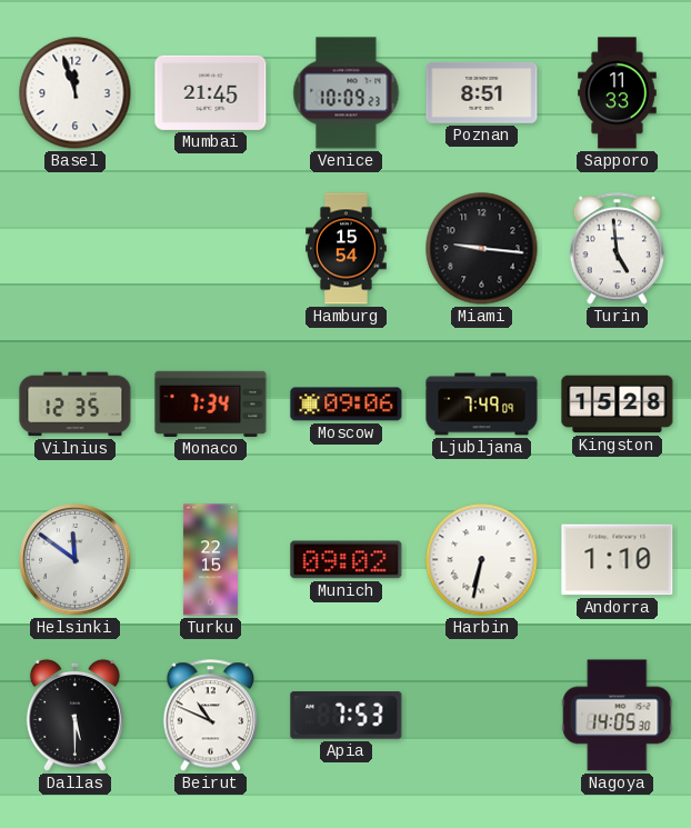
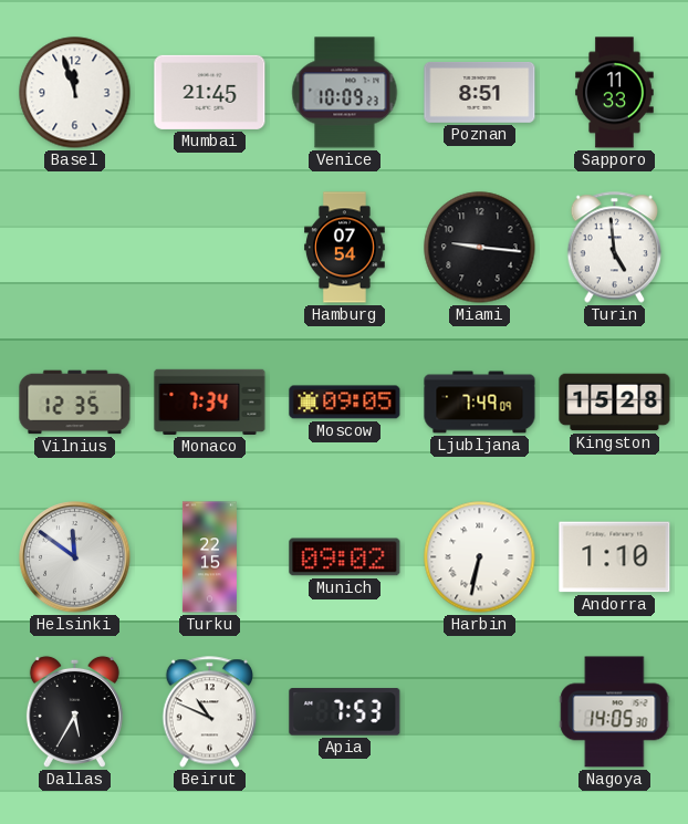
Hamburg: 15:54 -> 07:54
Moscow: 09:06 -> 09:05
Dallas: 5:30 -> 5:35
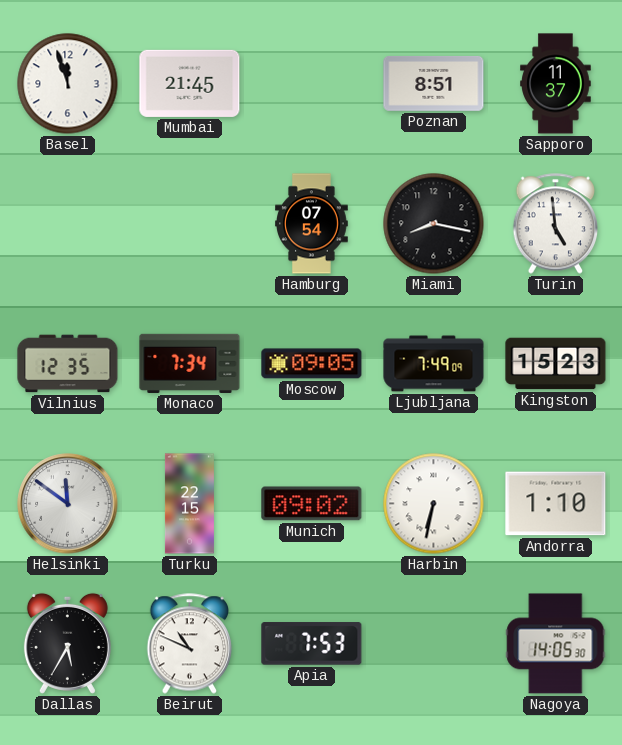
Venice: 10:09 -> none
Sapporo: 11:33 -> 11:37
Miami: 9:16 -> 8:17
Kingston: 15:28 -> 15:23
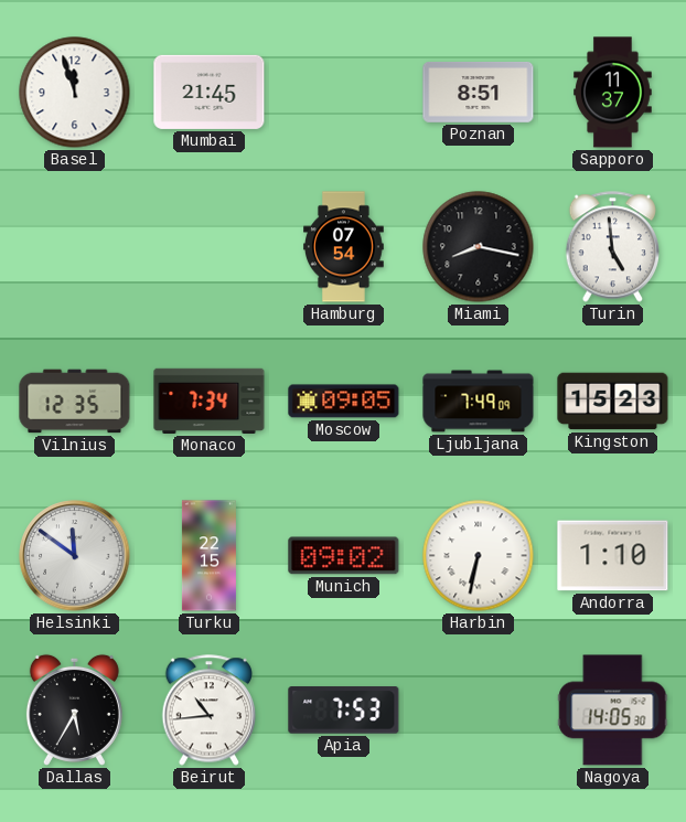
Beirut: 10:49 -> 10:44
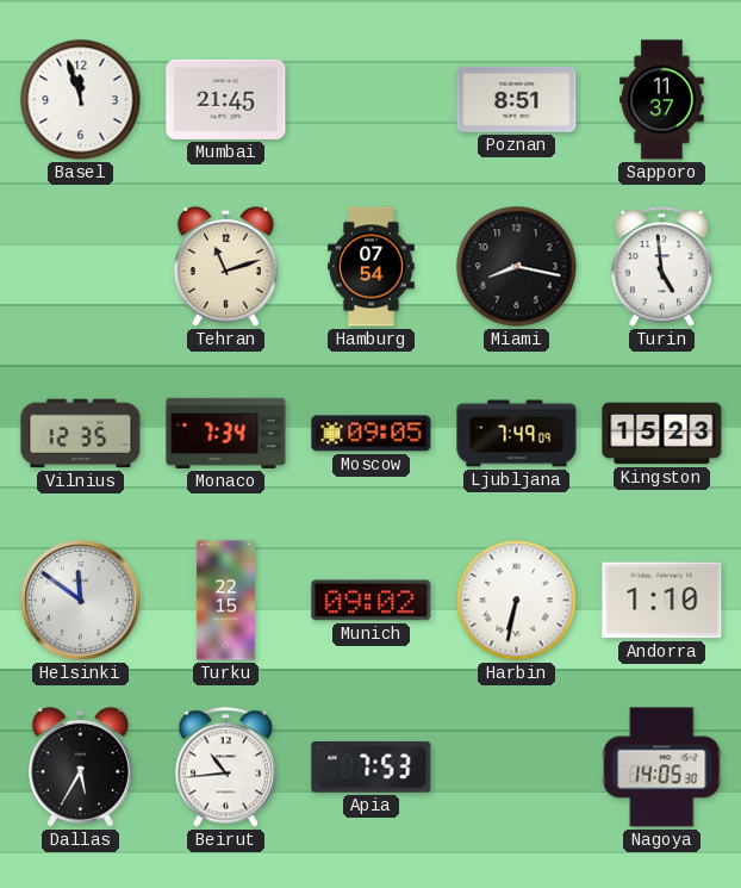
Tehran: none -> 11:12
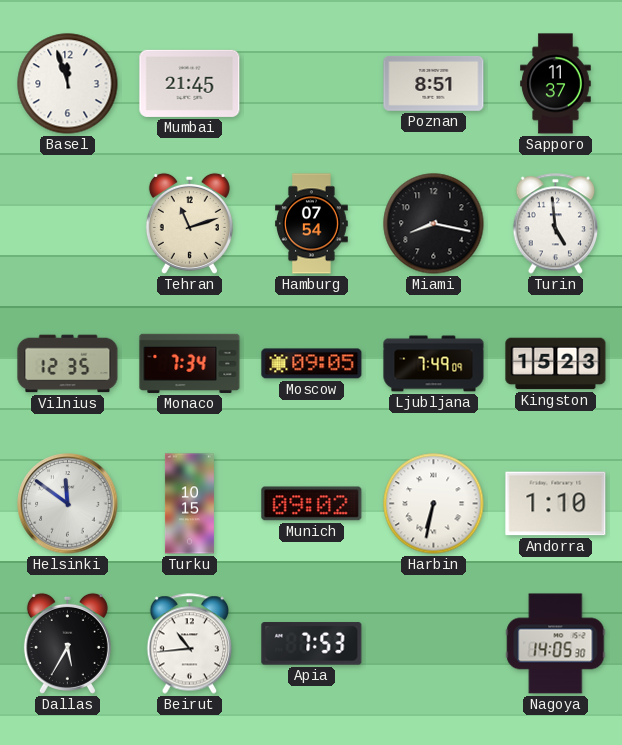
Turku: 22:15 -> 10:15
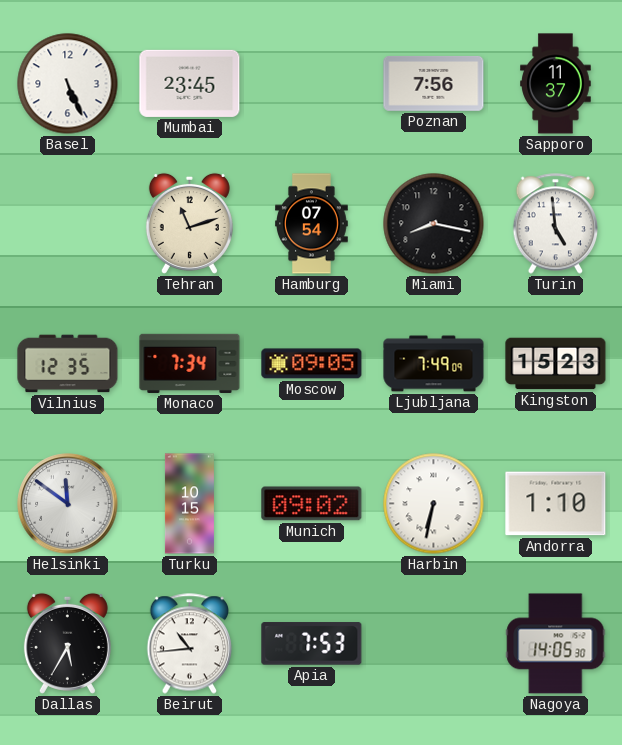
Basel: 11:57 -> 5:26
Mumbai: 21:45 -> 23:45
Poznan: 8:51 -> 7:56
